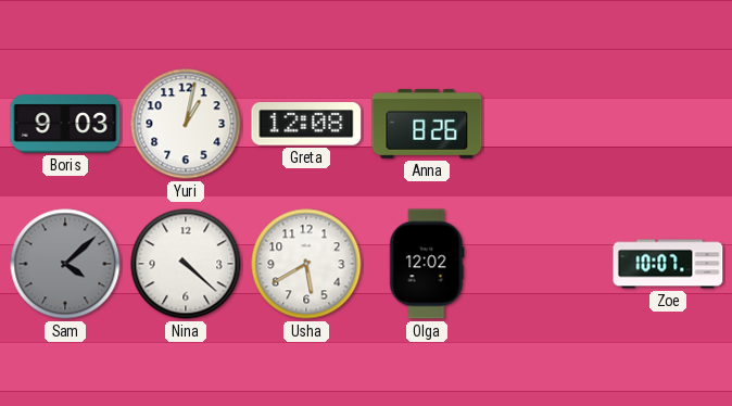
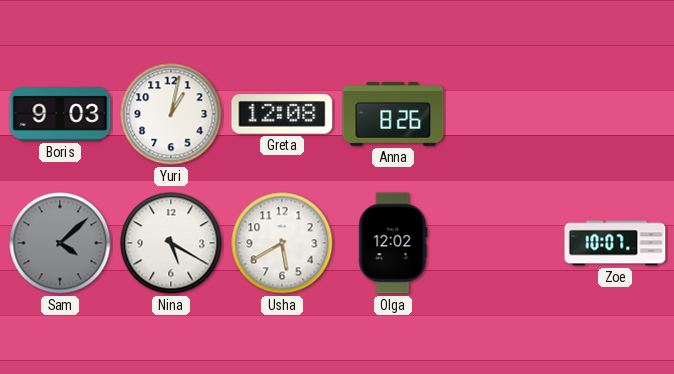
Nina: 4:22 -> 5:20
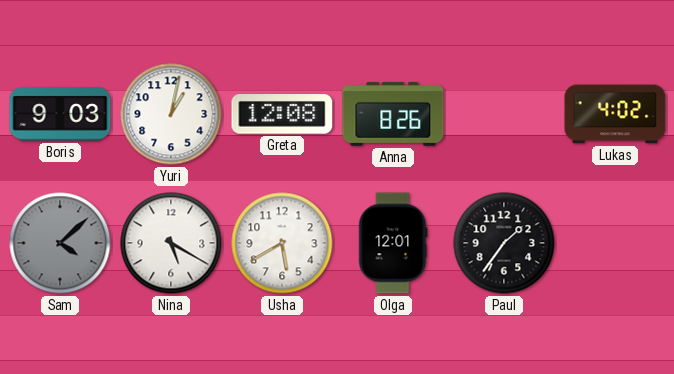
Lukas: none -> 4:02
Olga: 12:02 -> 12:01
Paul: none -> 1:36
Zoe: 10:07 -> none
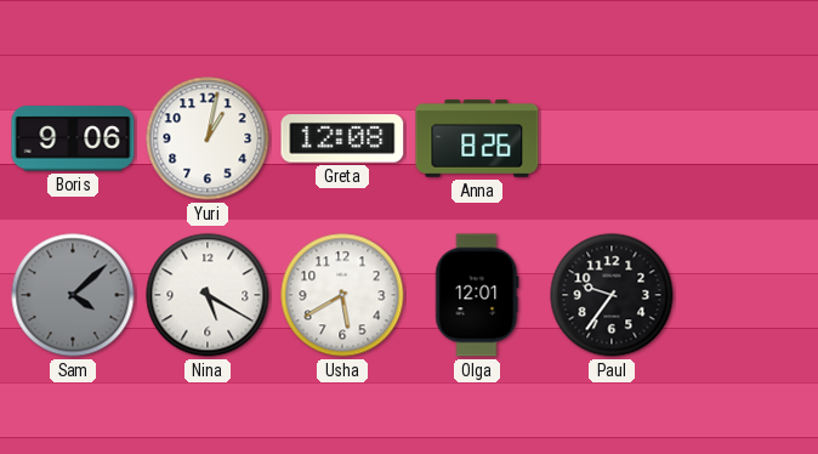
Boris: 9:03 -> 9:06
Lukas: 4:02 -> none
Paul: 1:36 -> 9:36
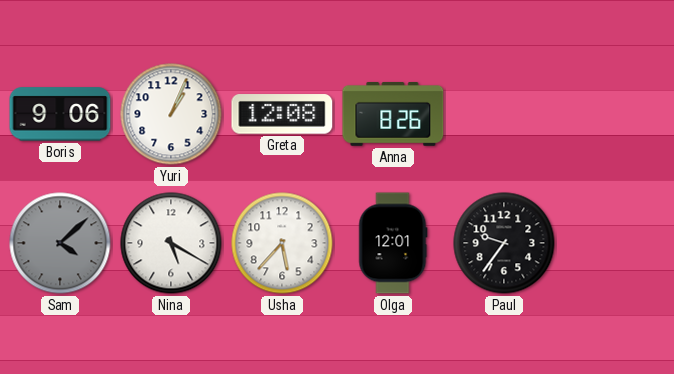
Yuri: 1:02 -> 1:04
Usha: 5:40 -> 5:37
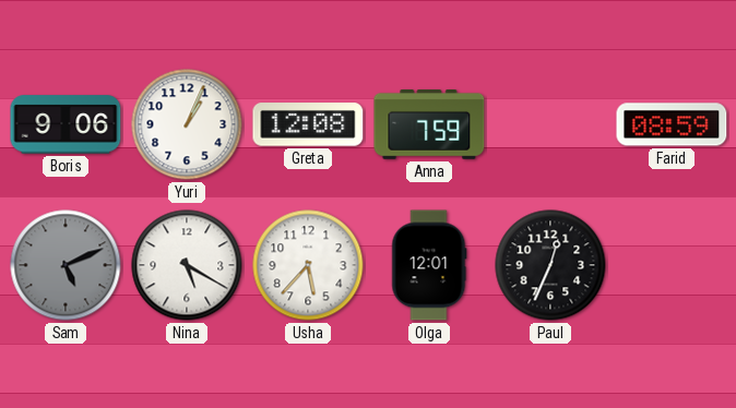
Anna: 8:26 -> 7:59
Farid: none -> 08:59
Sam: 4:08 -> 5:11
Paul: 9:36 -> 12:34
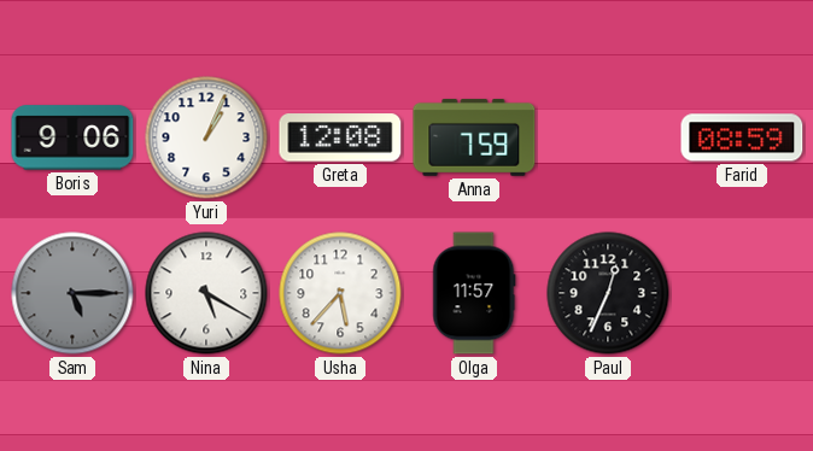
Sam: 5:11 -> 5:15
Olga: 12:01 -> 11:57
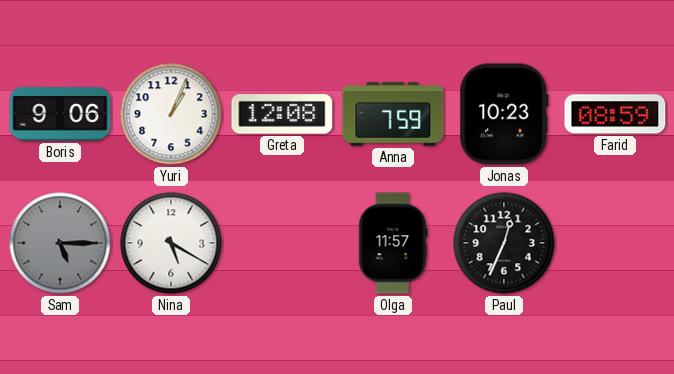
Jonas: none -> 10:23
Usha: 5:37 -> none
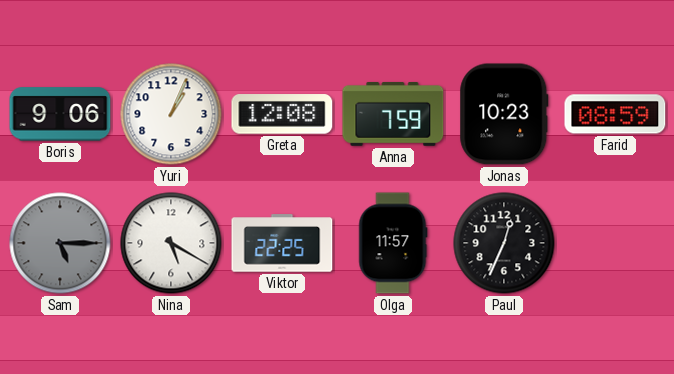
Viktor: none -> 22:25
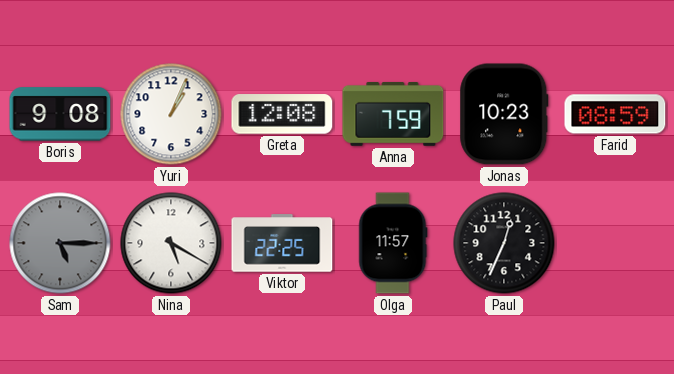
Boris: 9:06 -> 9:08
